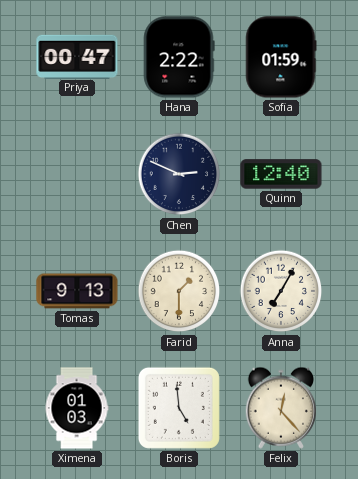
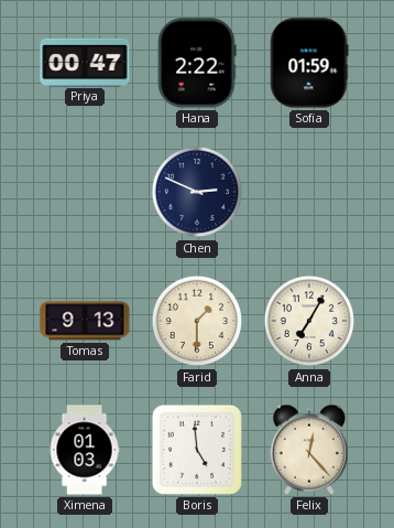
Quinn: 12:40 -> none
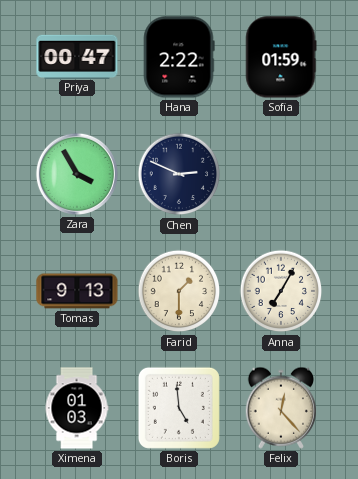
Zara: none -> 3:55
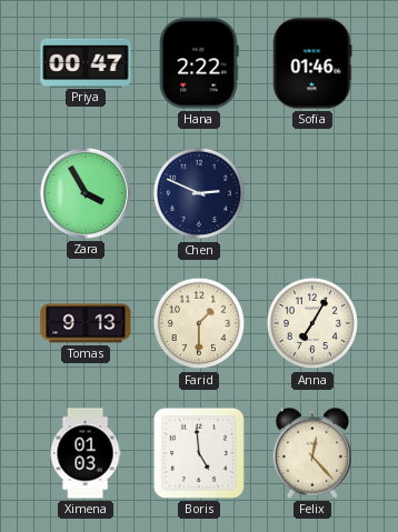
Sofia: 01:59 -> 01:46
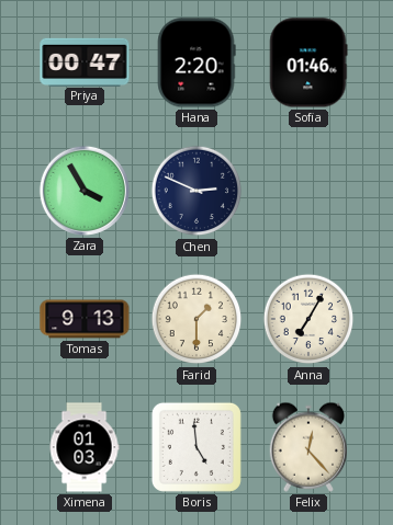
Hana: 2:22 -> 2:20
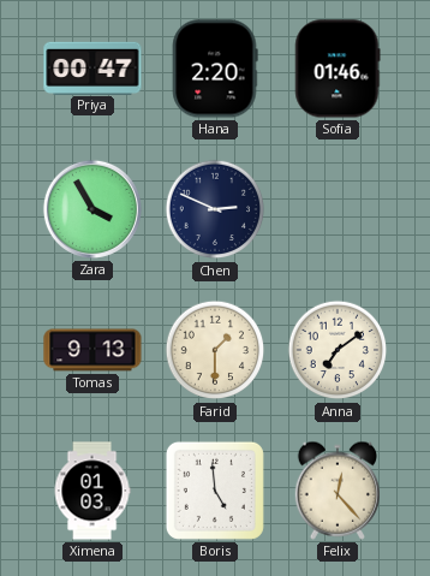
Anna: 7:05 -> 7:09
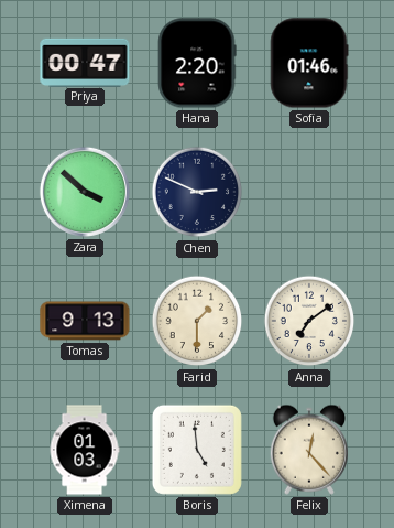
Zara: 3:55 -> 3:52
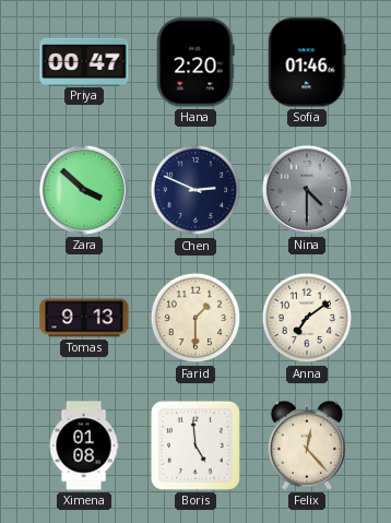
Nina: none -> 4:30
Ximena: 01:03 -> 01:08
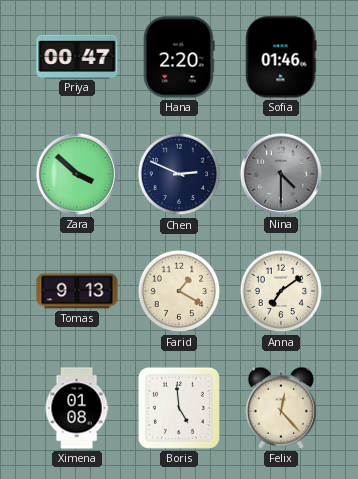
Farid: 1:30 -> 1:20
